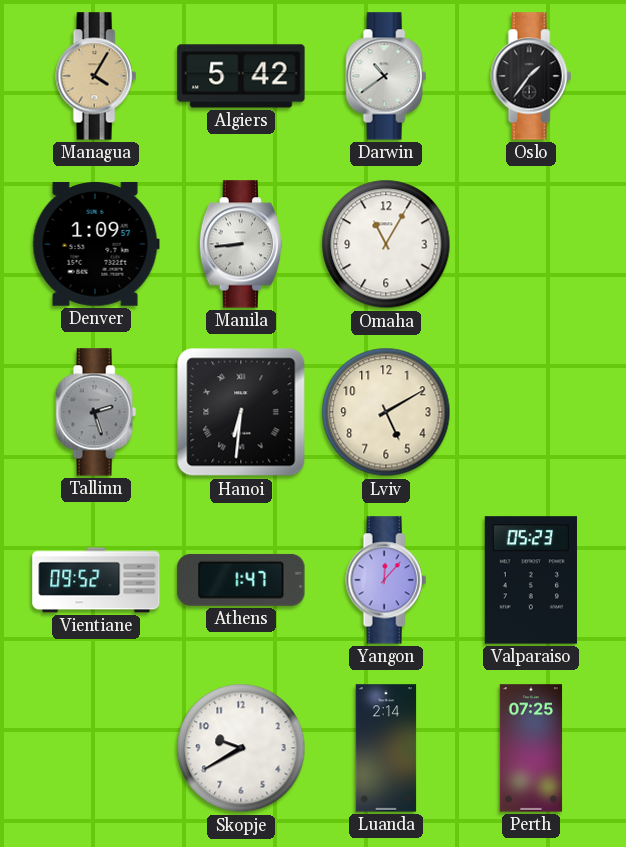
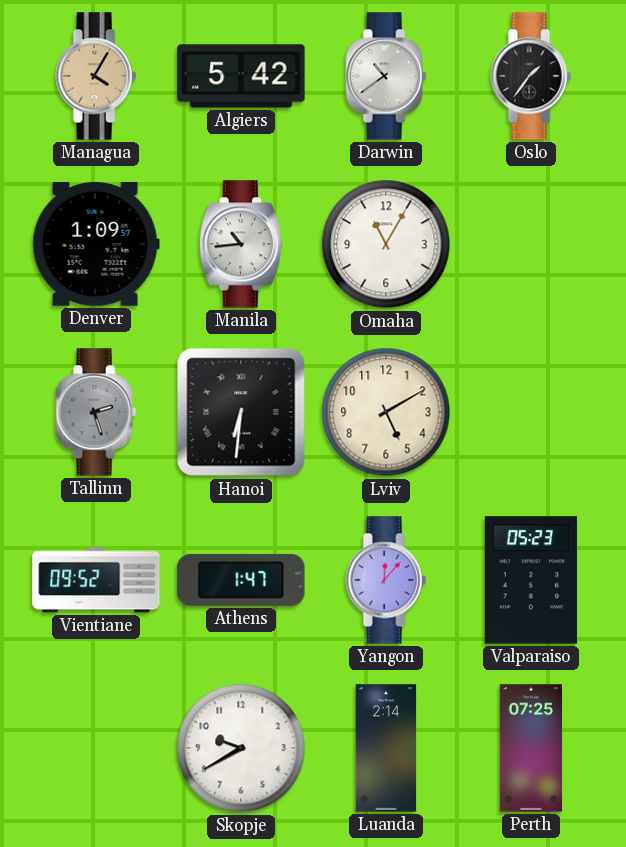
Manila: 8:44 -> 10:44
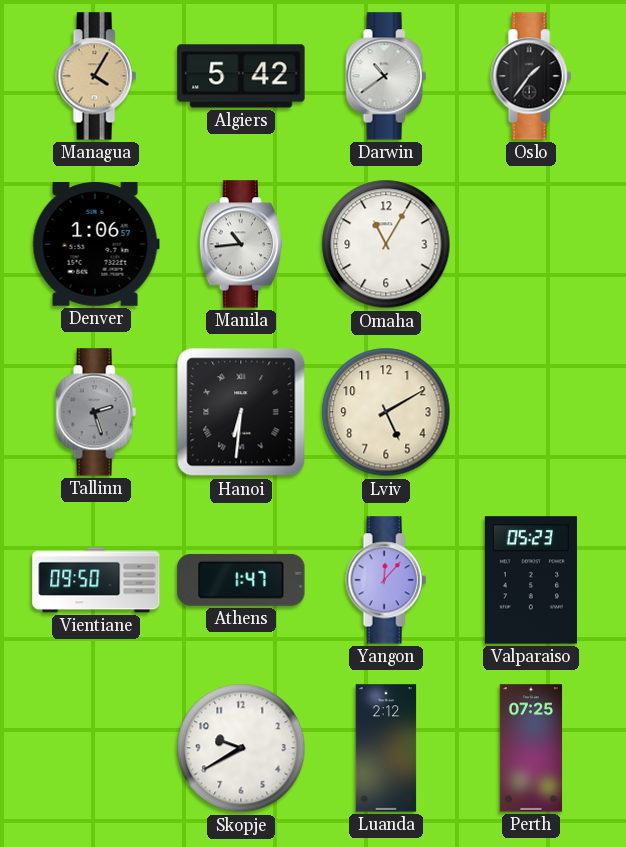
Denver: 1:09 -> 1:06
Vientiane: 09:52 -> 09:50
Luanda: 2:14 -> 2:12
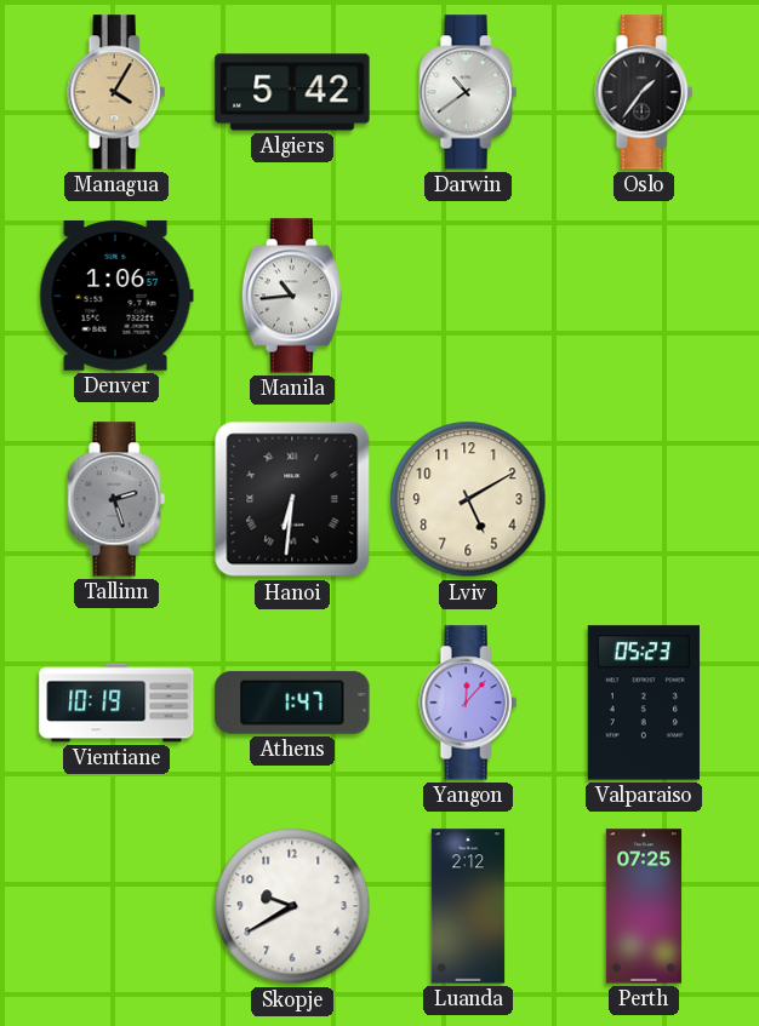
Omaha: 11:05 -> none
Vientiane: 09:50 -> 10:19
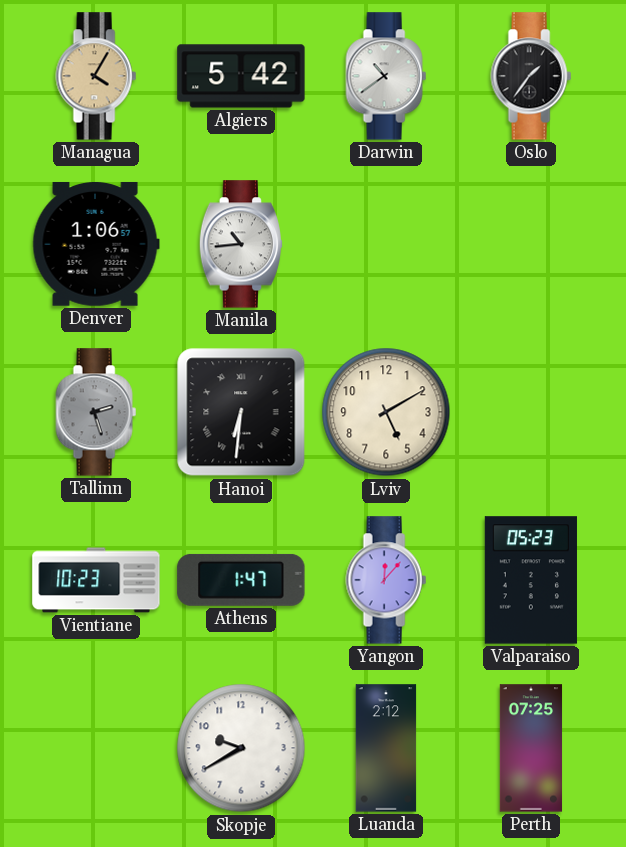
Vientiane: 10:19 -> 10:23
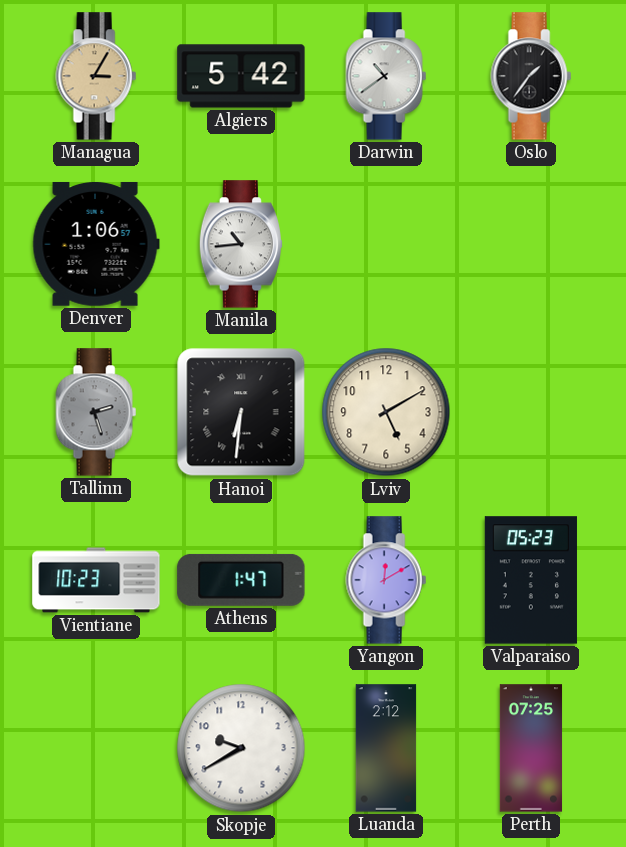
Managua: 4:05 -> 3:05
Yangon: 12:07 -> 12:10
